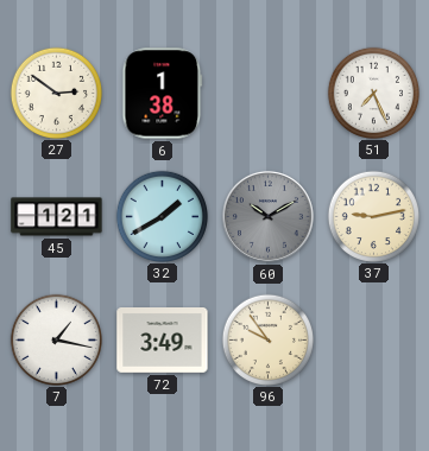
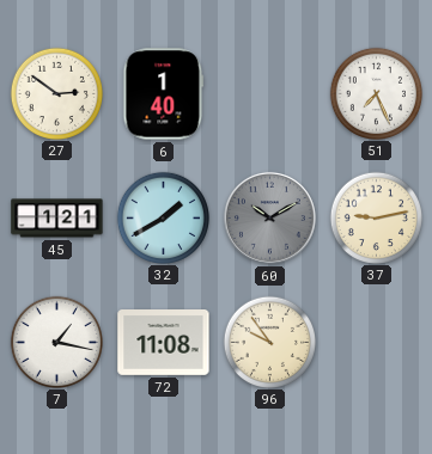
6: 1:38 -> 1:40
72: 3:49 -> 11:08
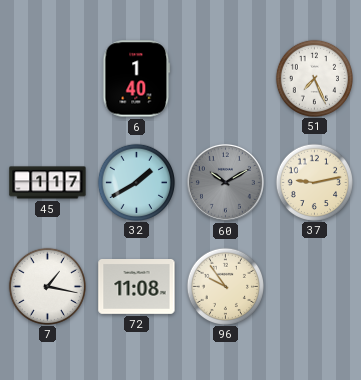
27: 2:51 -> none
45: 1:21 -> 1:17
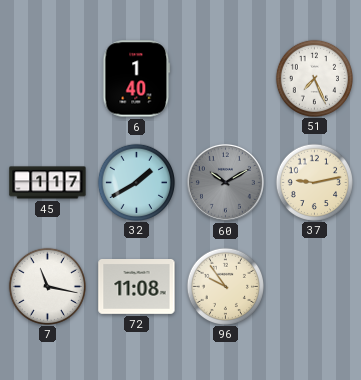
7: 1:17 -> 11:17
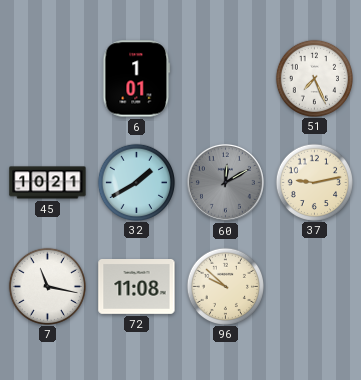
6: 1:40 -> 1:01
45: 1:17 -> 10:21
60: 10:10 -> 12:10
96: 9:54 -> 9:52
